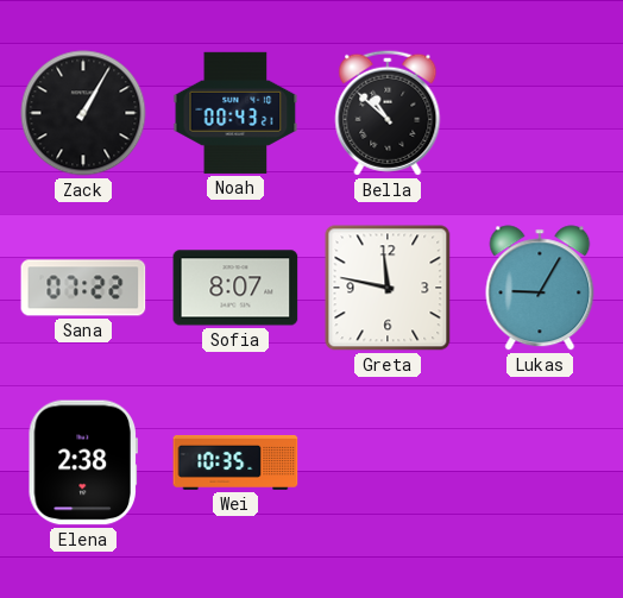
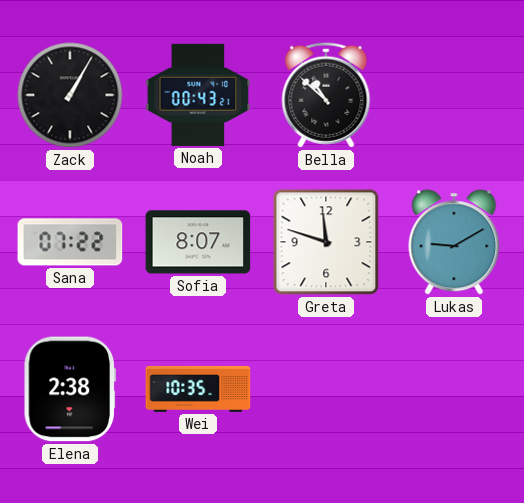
Greta: 11:47 -> 11:48
Lukas: 9:05 -> 9:10
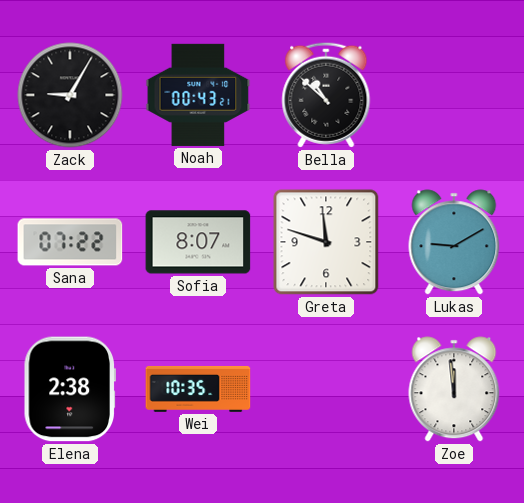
Zack: 1:05 -> 9:05
Zoe: none -> 11:59
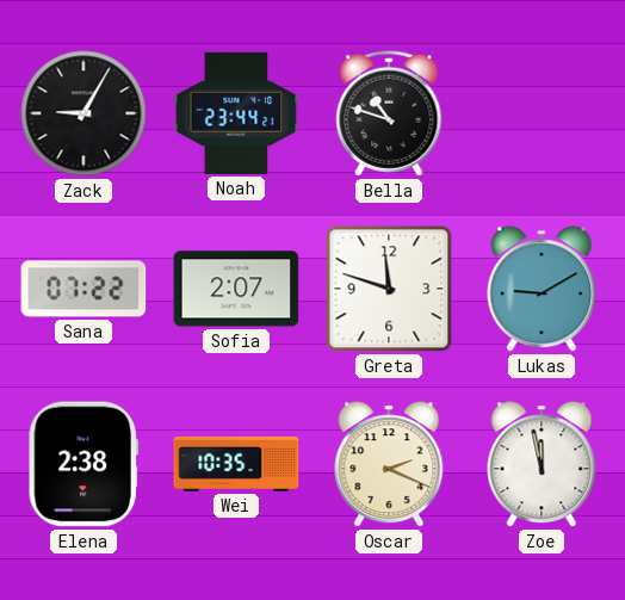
Noah: 00:43 -> 23:44
Bella: 10:52 -> 10:48
Sofia: 8:07 -> 2:07
Oscar: none -> 2:19
Zoe: 11:59 -> 11:58
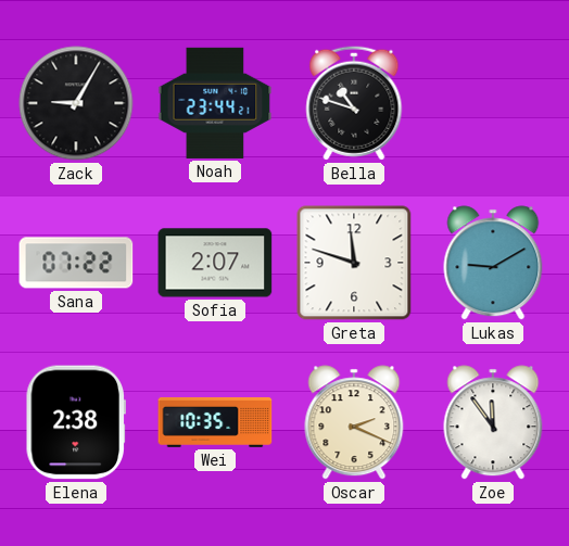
Zoe: 11:58 -> 11:54
